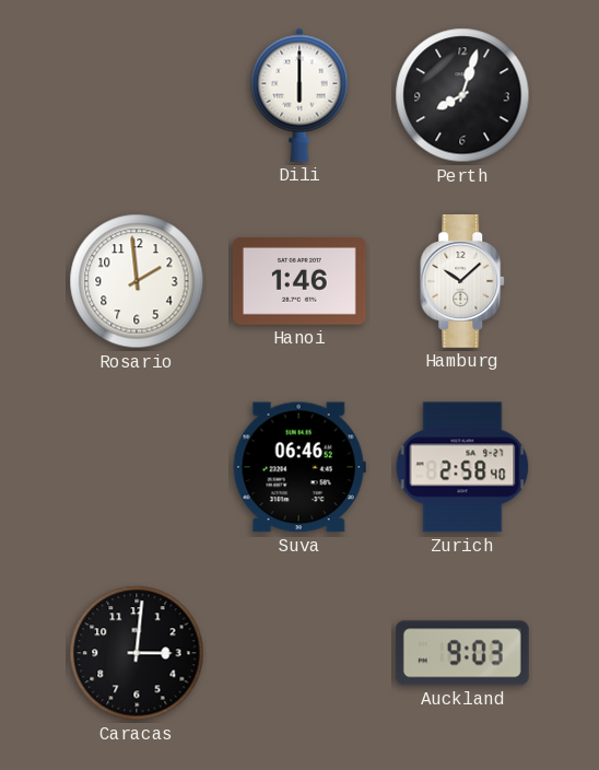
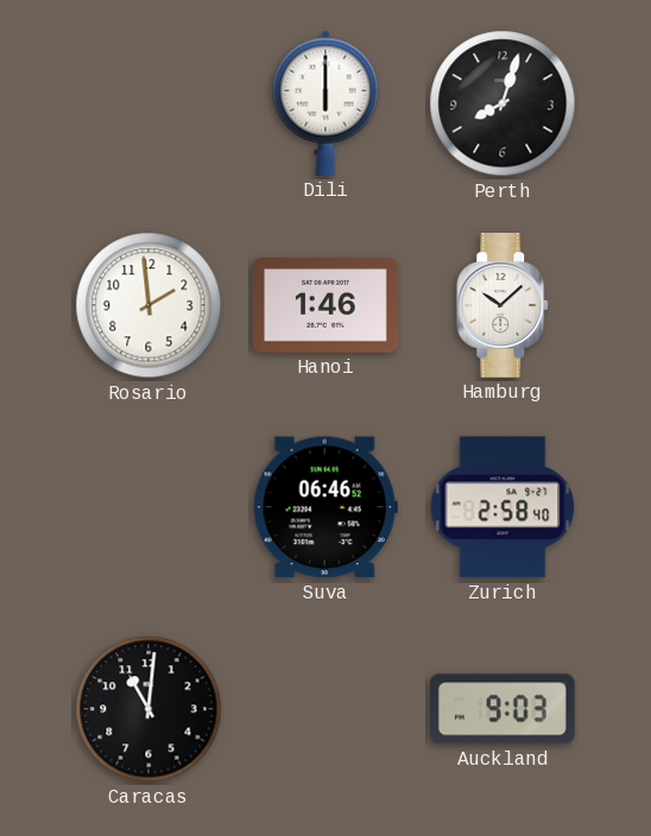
Caracas: 3:01 -> 11:01
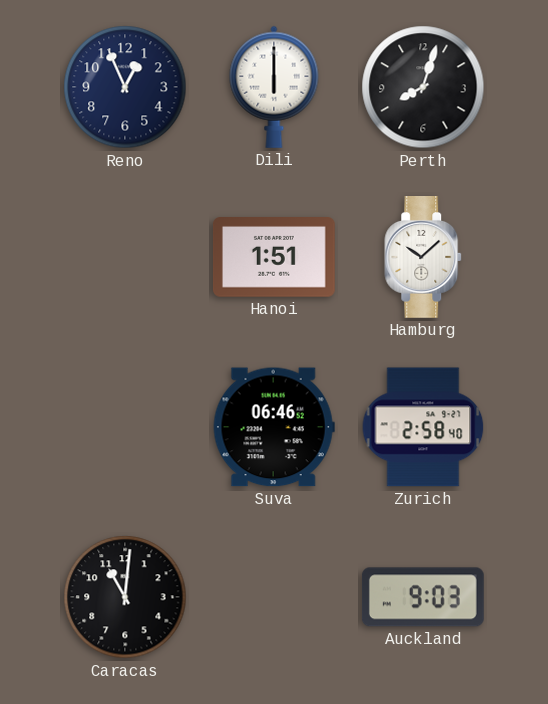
Reno: none -> 12:56
Rosario: 1:59 -> none
Hanoi: 1:46 -> 1:51
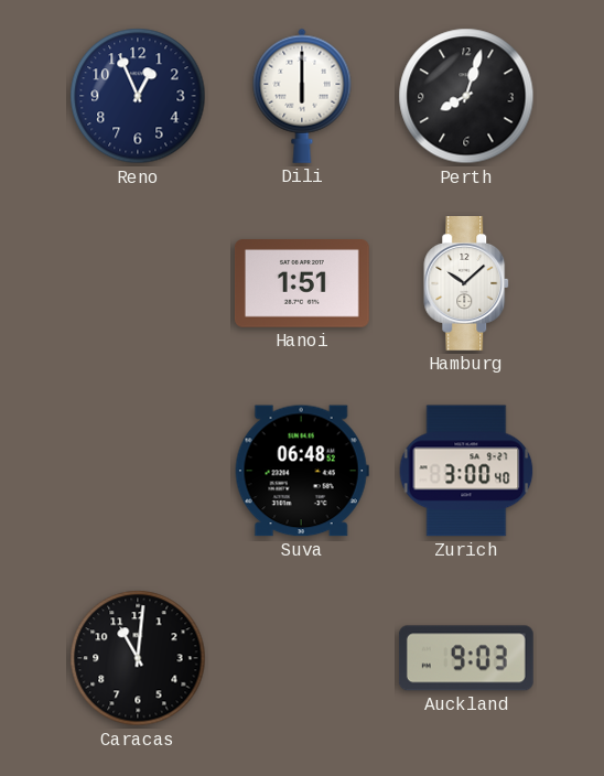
Suva: 06:46 -> 06:48
Zurich: 2:58 -> 3:00
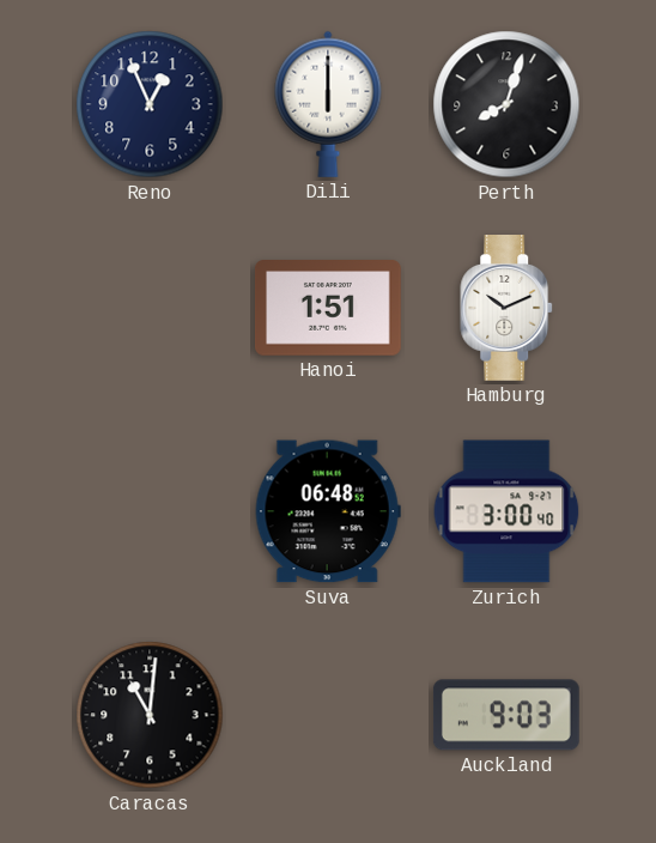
Hamburg: 10:08 -> 10:11
